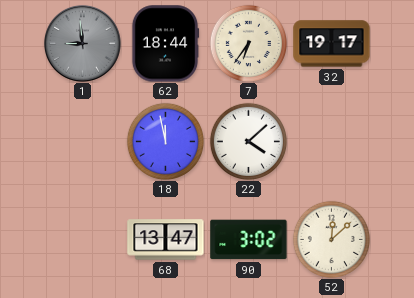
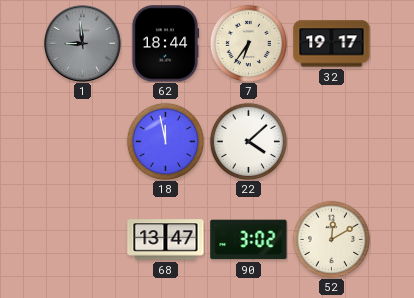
52: 12:08 -> 12:10
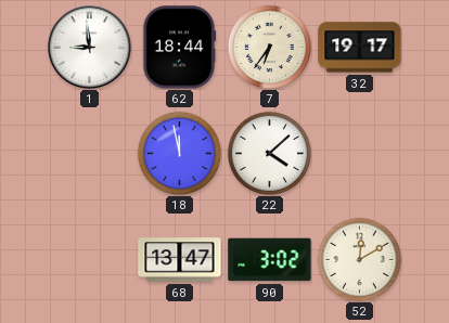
1 dial: grey -> white
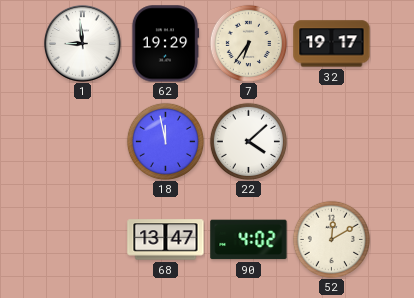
62: 18:44 -> 19:29
90: 3:02 -> 4:02
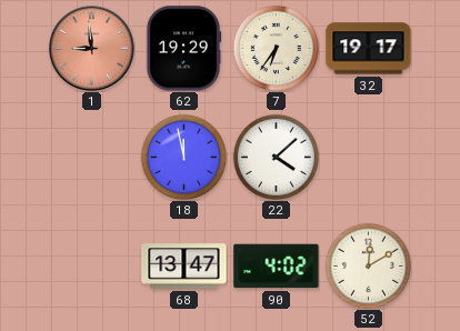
1 dial: white -> salmon
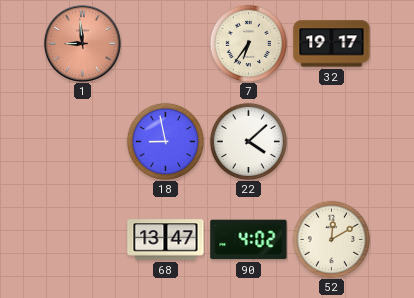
62: 19:29 -> none
18: 11:58 -> 8:58
